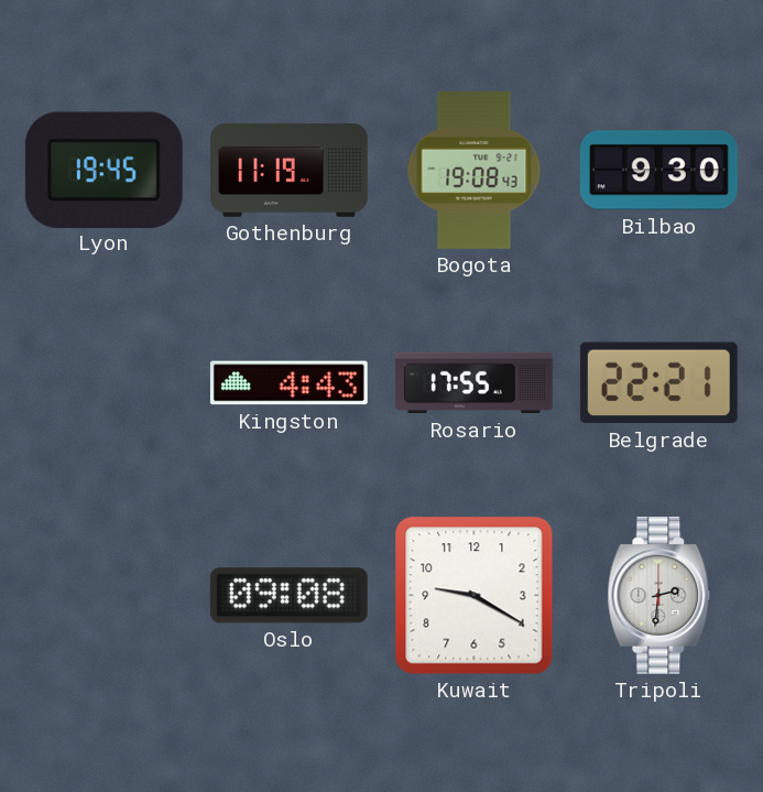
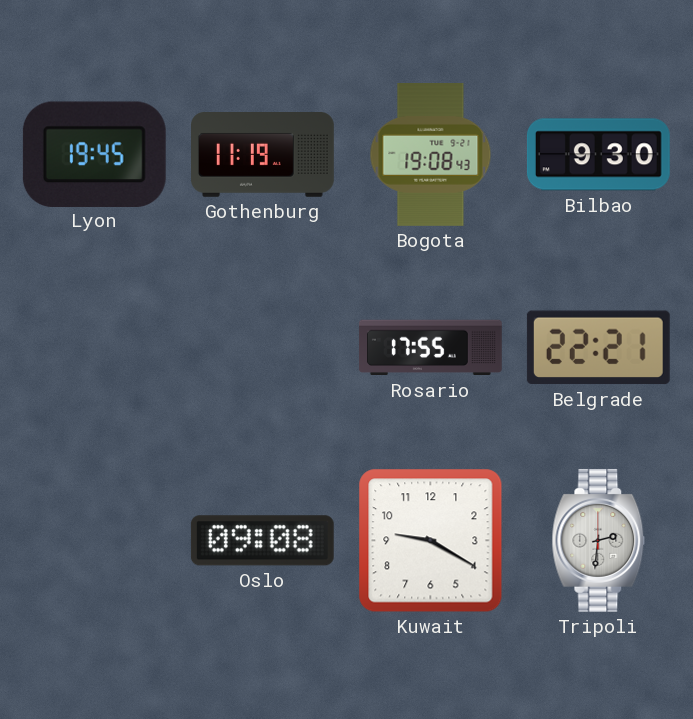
Kingston: 4:43 -> none
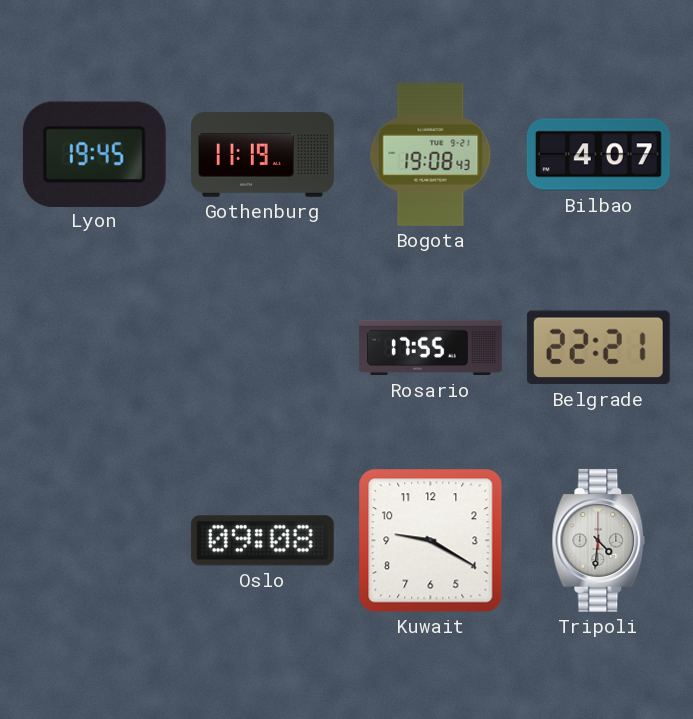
Bilbao: 9:30 -> 4:07
Tripoli: 2:31 -> 4:31
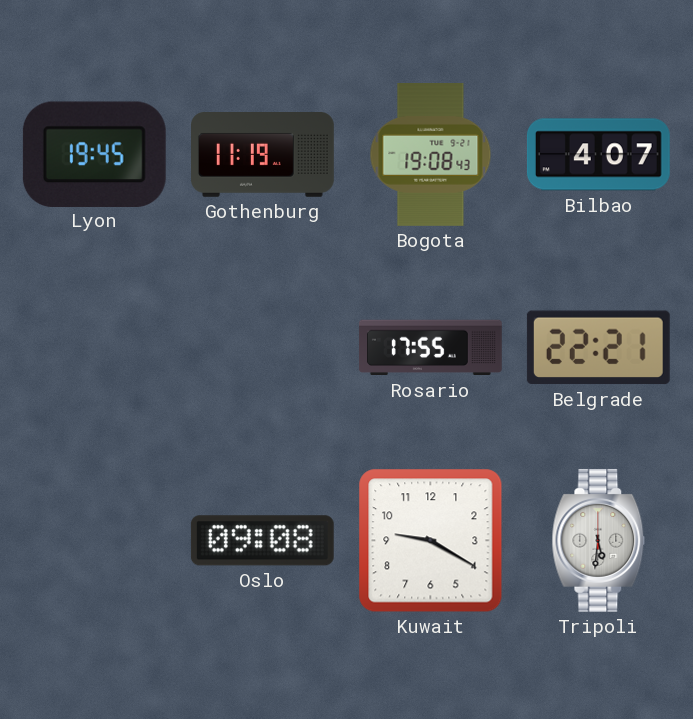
Tripoli: 4:31 -> 5:31
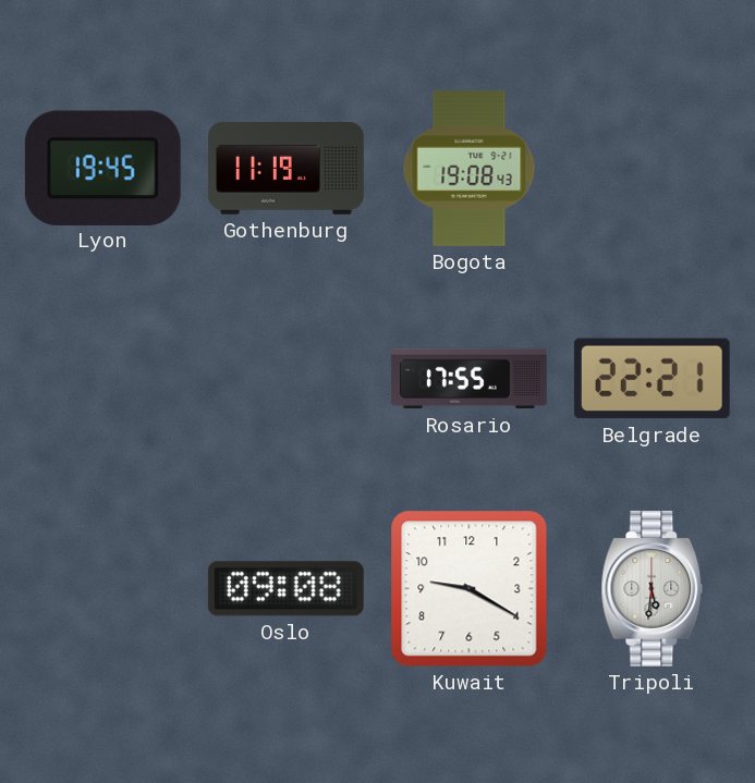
Bilbao: 4:07 -> none
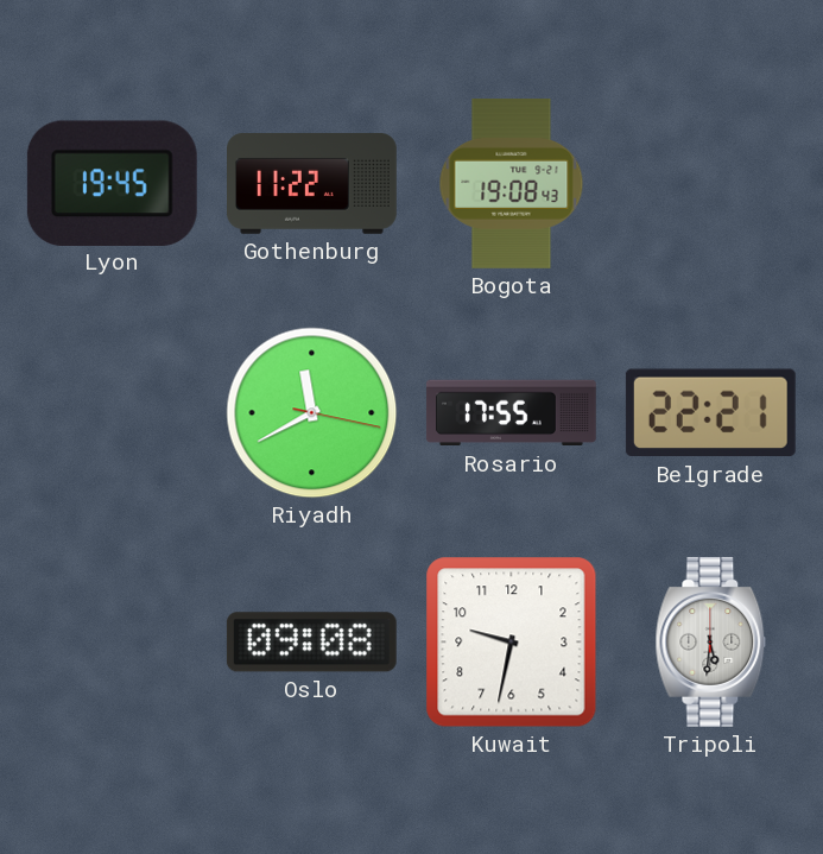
Gothenburg: 11:19 -> 11:22
Riyadh: none -> 11:40
Kuwait: 9:20 -> 9:32
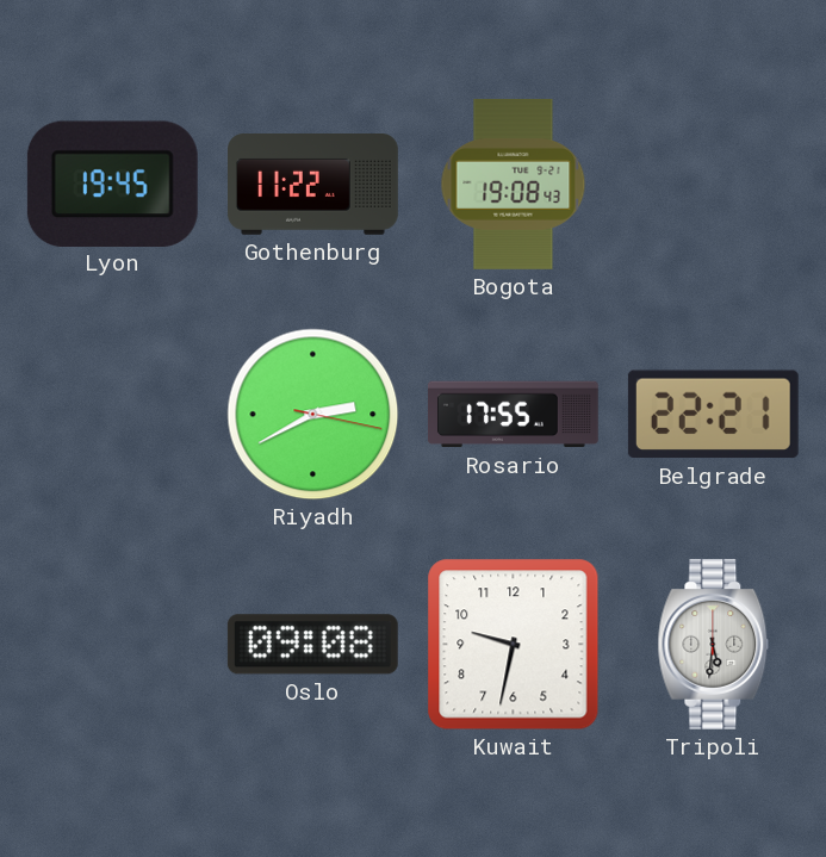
Riyadh: 11:40 -> 2:40
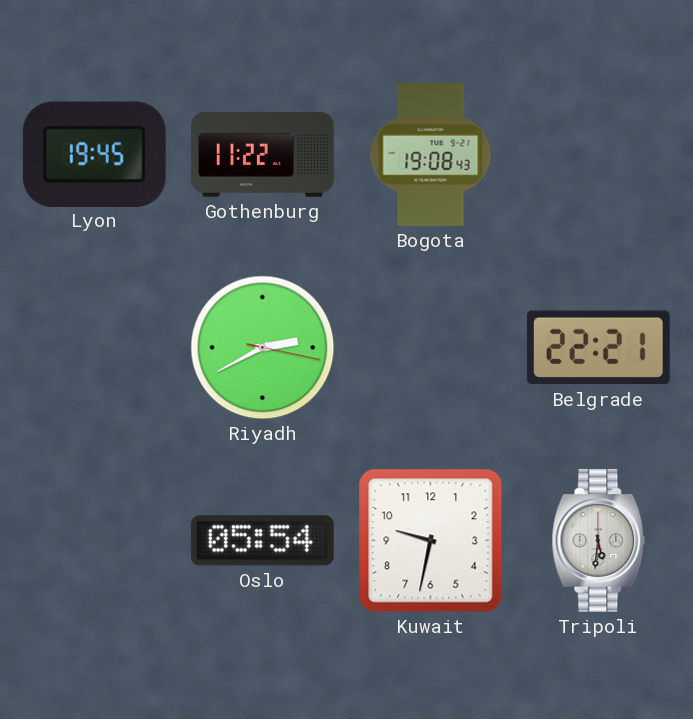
Rosario: 17:55 -> none
Oslo: 09:08 -> 05:54
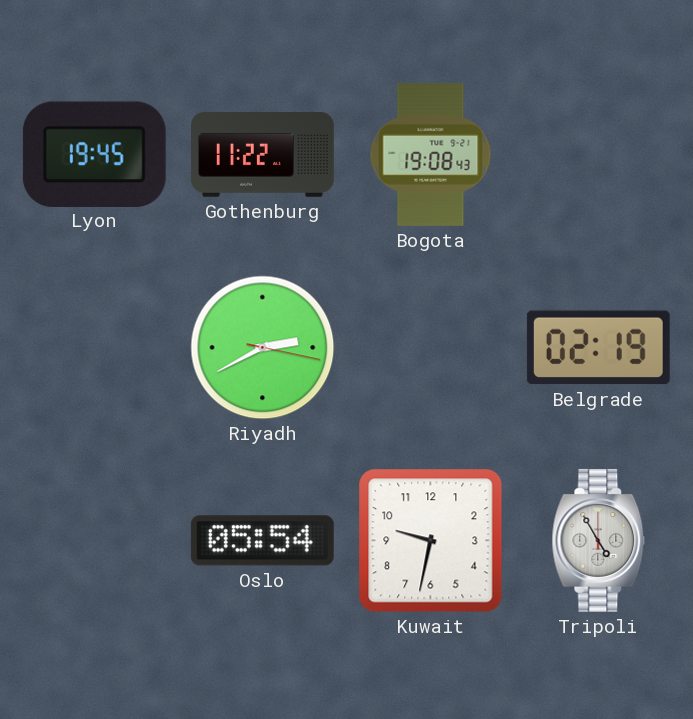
Belgrade: 22:21 -> 02:19
Tripoli: 5:31 -> 4:55
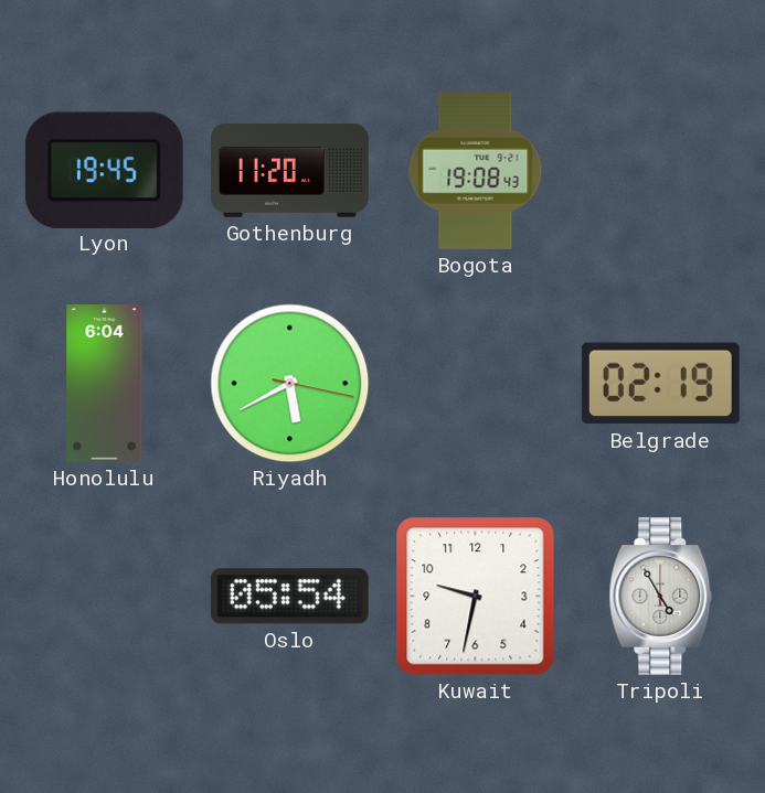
Gothenburg: 11:22 -> 11:20
Honolulu: none -> 6:04
Riyadh: 2:40 -> 5:40
